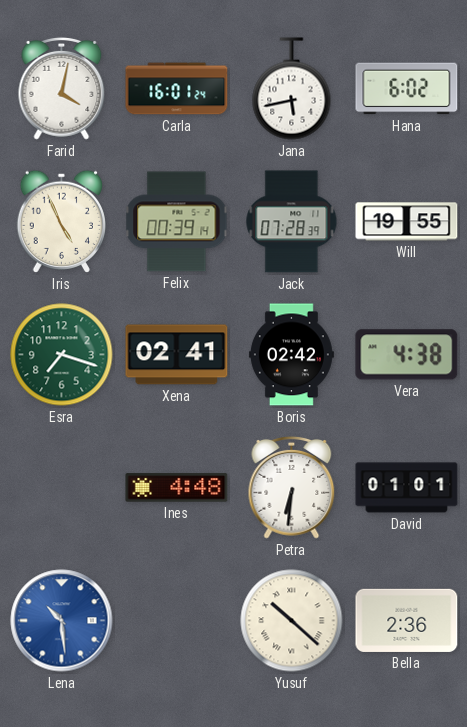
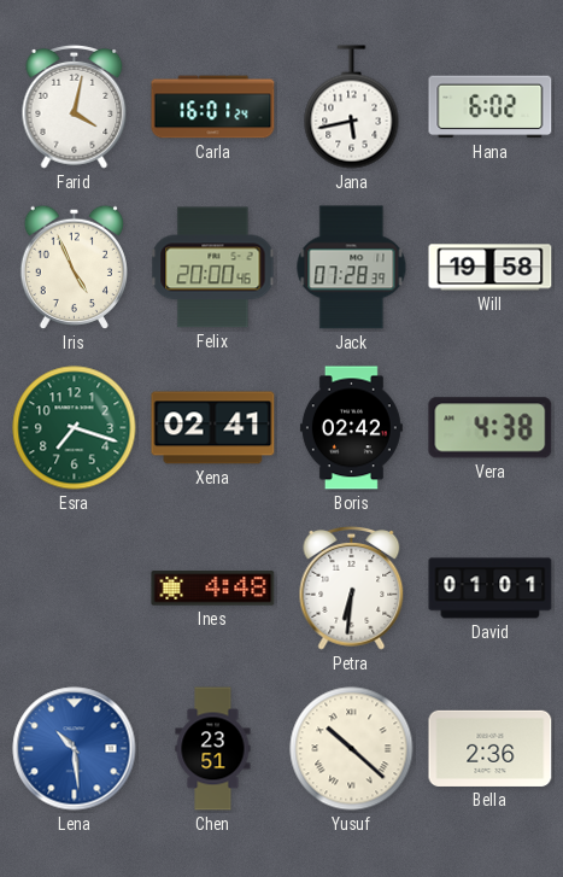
Felix: 00:39 -> 20:00
Will: 19:55 -> 19:58
Chen: none -> 23:51
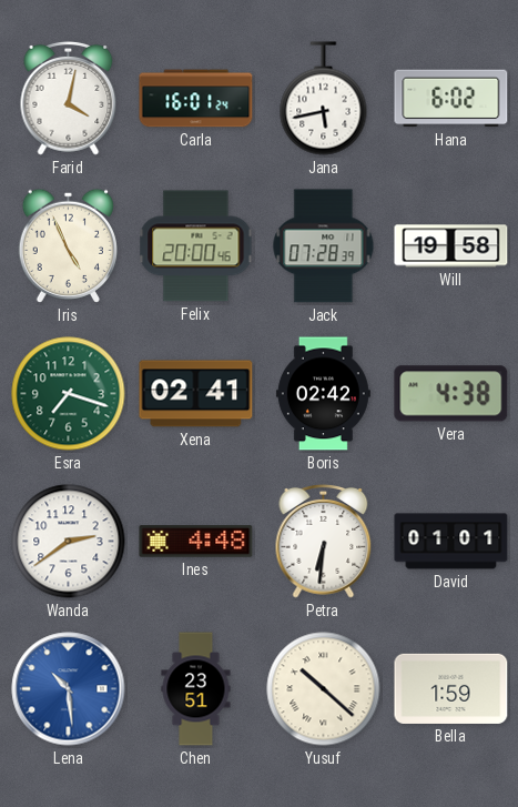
Wanda: none -> 2:39
Bella: 2:36 -> 1:59
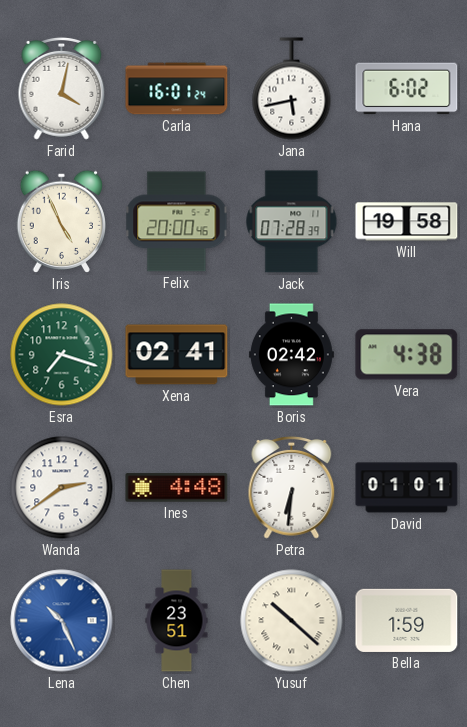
Lena: 10:29 -> 10:26
